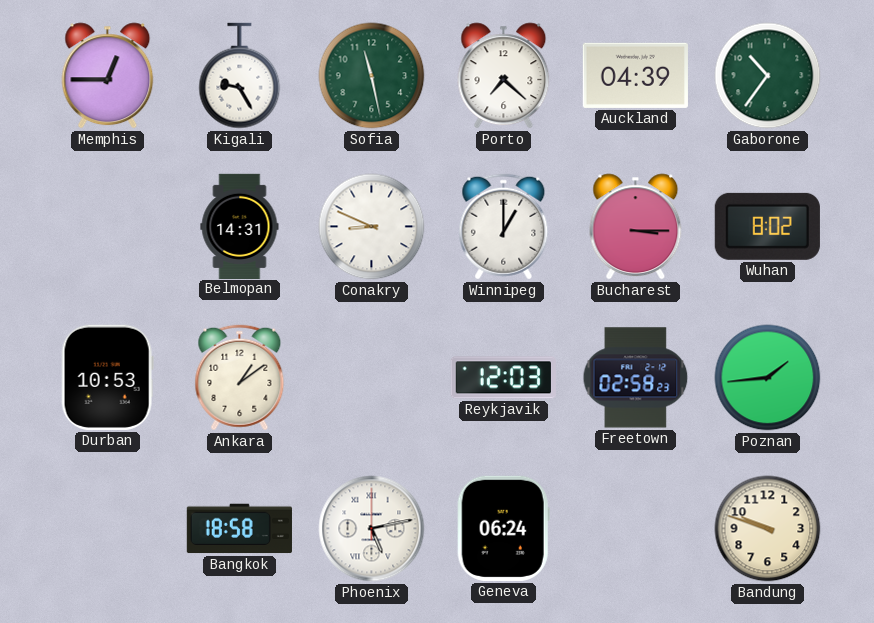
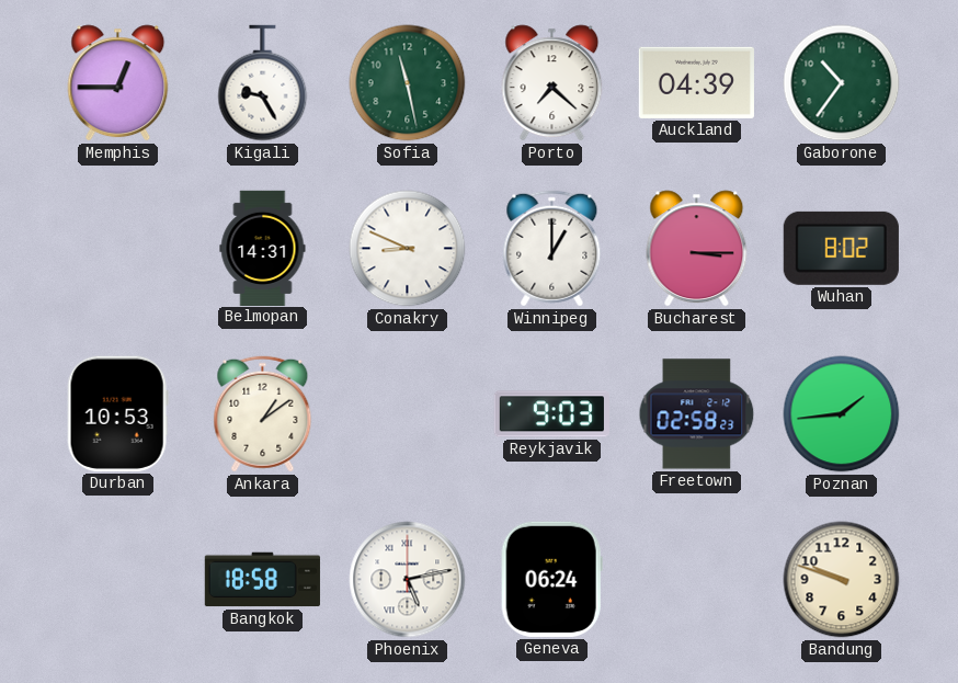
Reykjavik: 12:03 -> 9:03
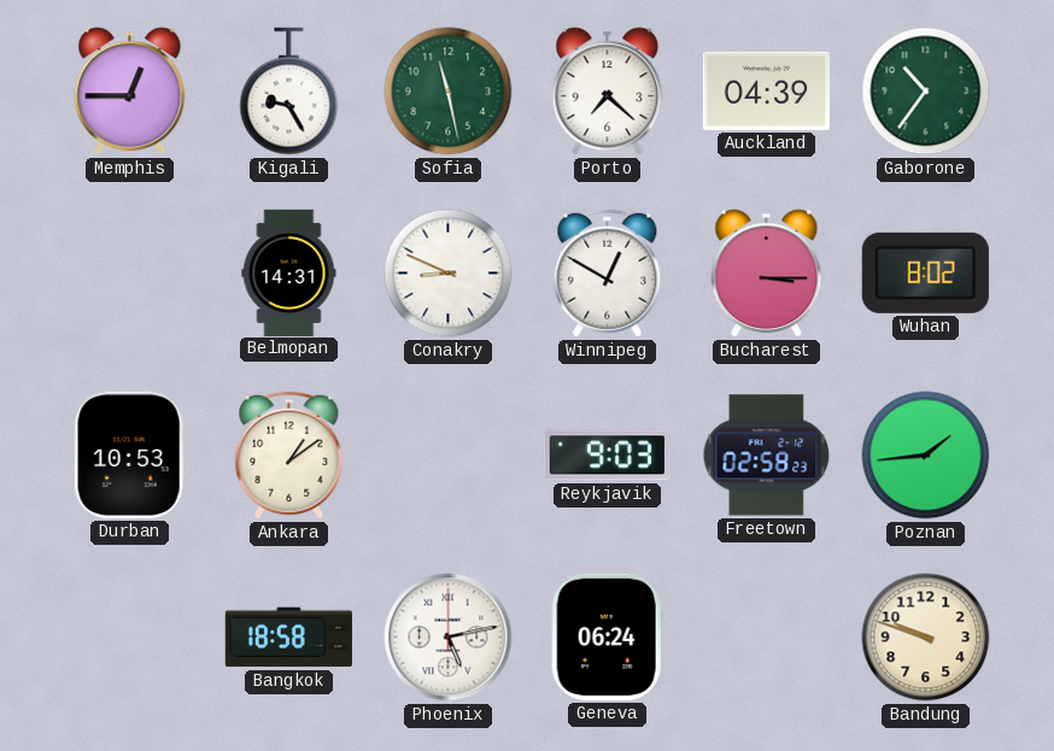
Winnipeg: 1:00 -> 12:50
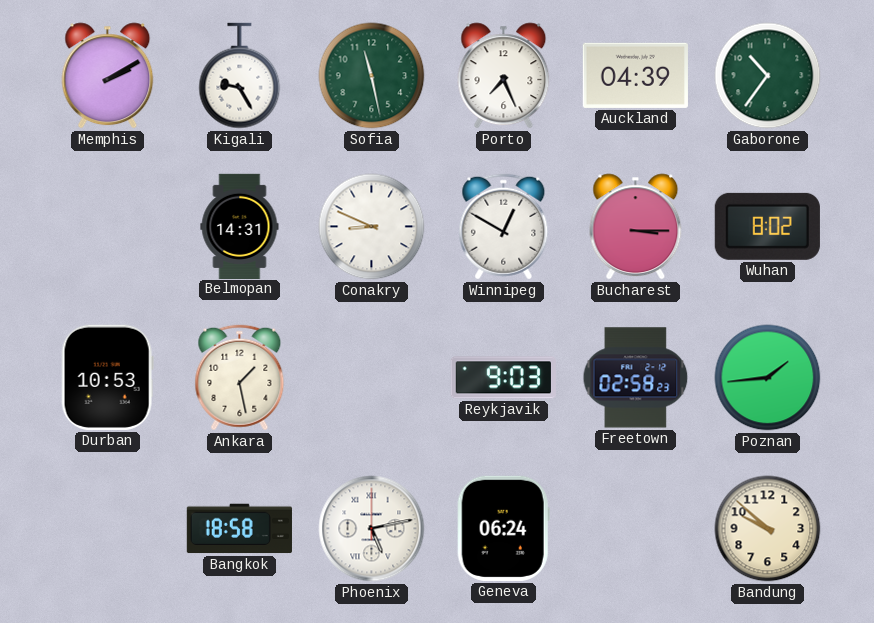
Memphis: 12:45 -> 2:10
Porto: 7:22 -> 7:26
Ankara: 1:09 -> 1:28
Bandung: 9:48 -> 9:52
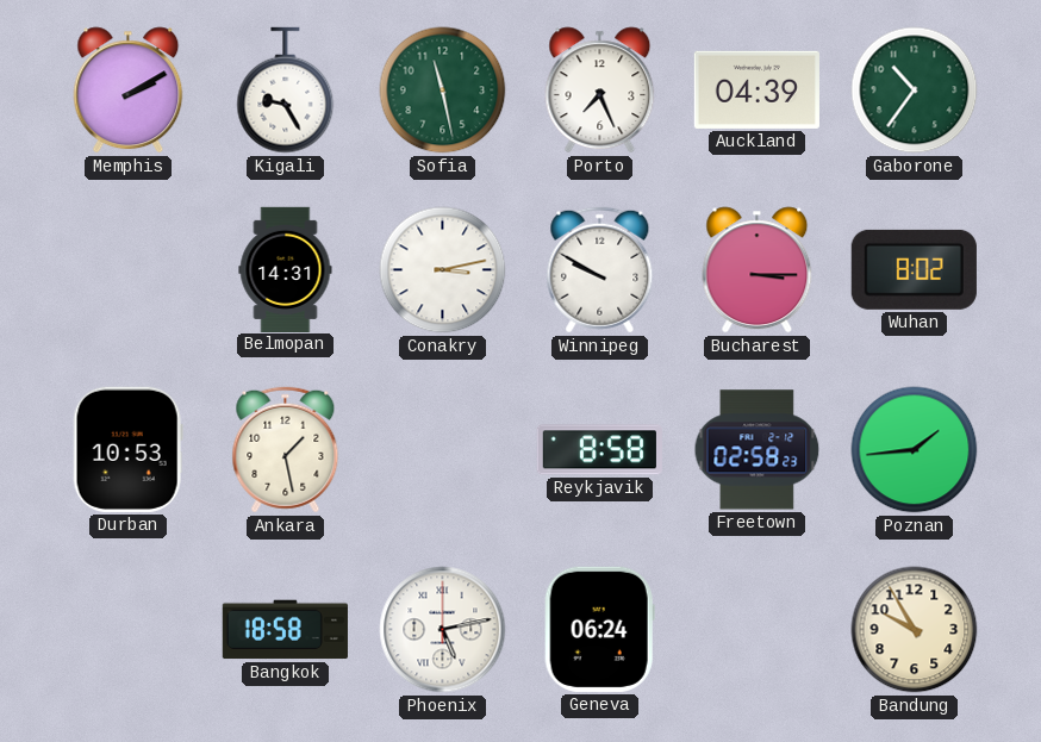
Conakry: 8:49 -> 3:13
Winnipeg: 12:50 -> 9:50
Reykjavik: 9:03 -> 8:58
Bandung: 9:52 -> 9:55
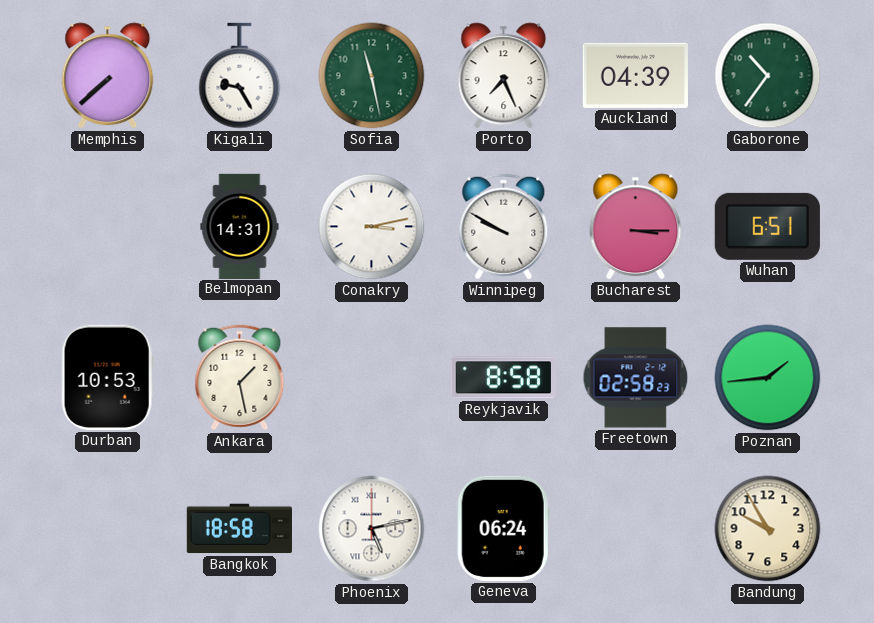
Memphis: 2:10 -> 7:38
Wuhan: 8:02 -> 6:51
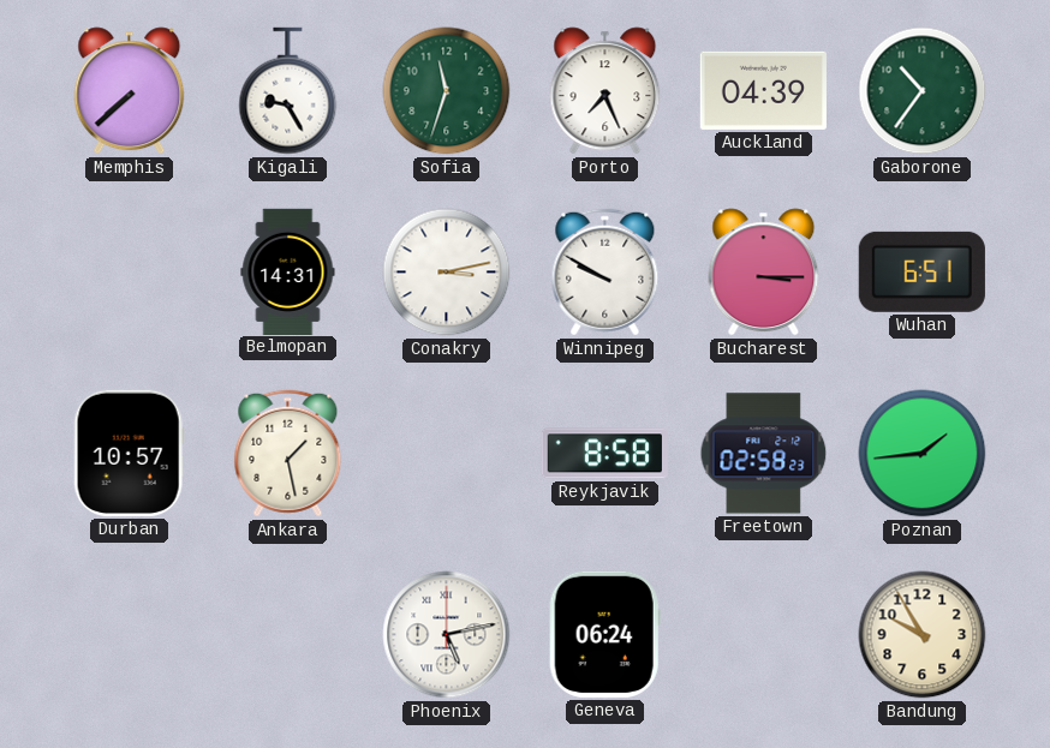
Sofia: 11:28 -> 11:33
Durban: 10:53 -> 10:57
Bangkok: 18:58 -> none
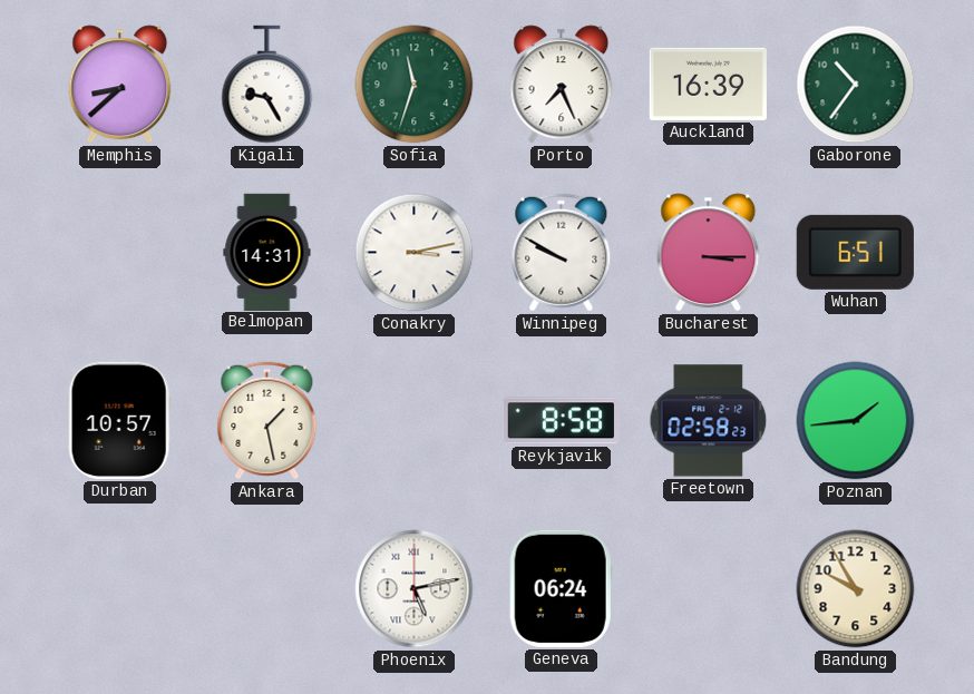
Memphis: 7:38 -> 8:38
Auckland: 04:39 -> 16:39
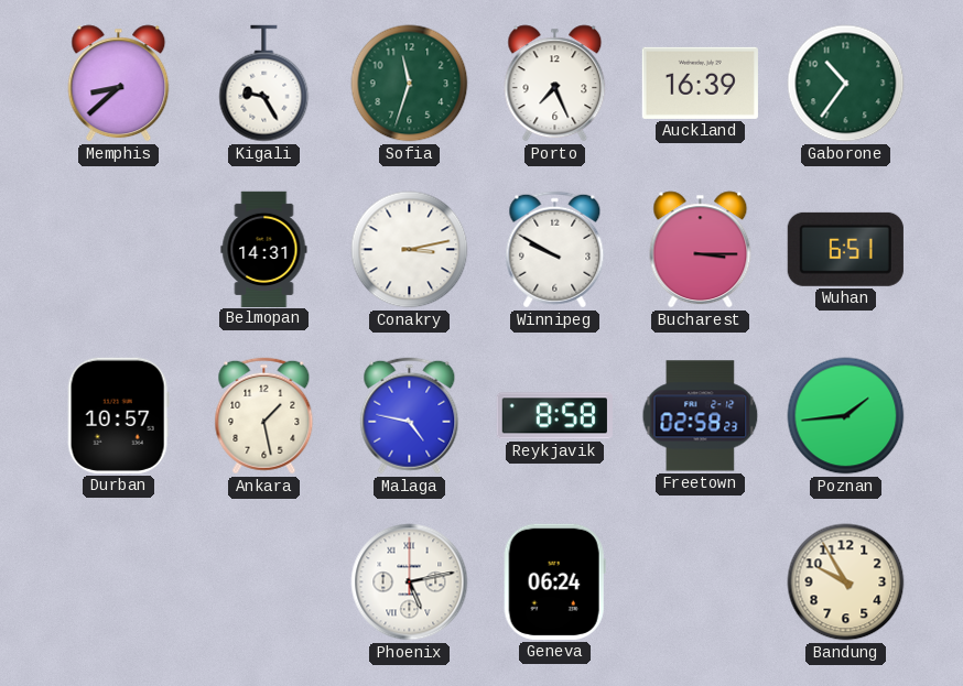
Malaga: none -> 4:47
